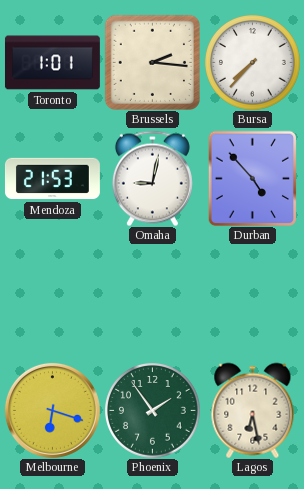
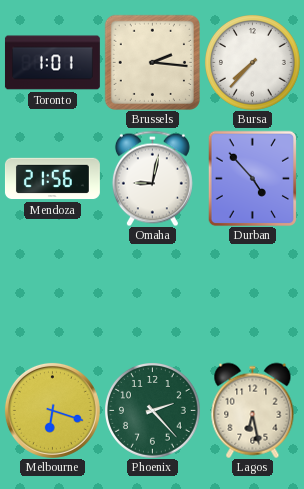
Mendoza: 21:53 -> 21:56
Phoenix: 1:54 -> 2:23
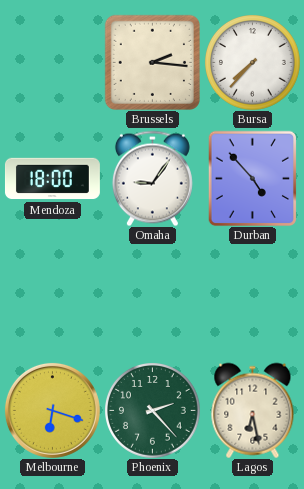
Toronto: 1:01 -> none
Mendoza: 21:56 -> 18:00
Omaha: 9:02 -> 9:06
